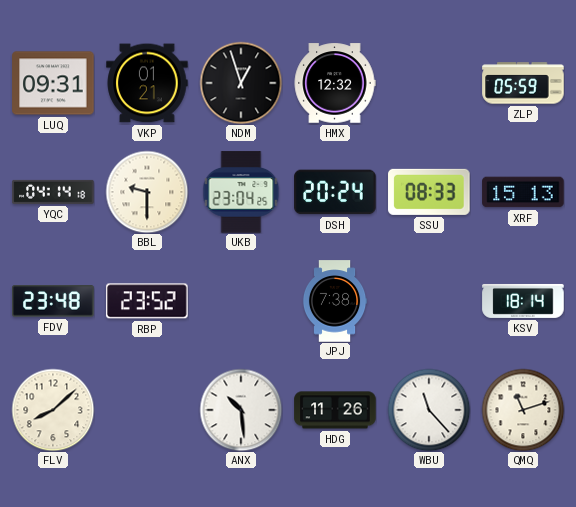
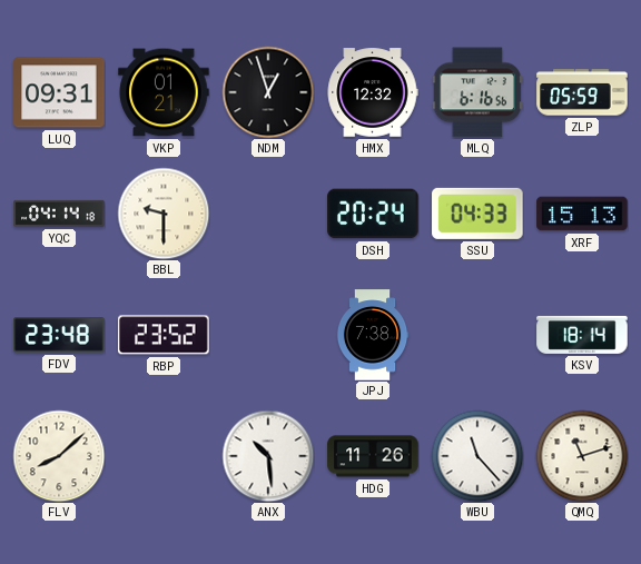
MLQ: none -> 6:16
UKB: 23:04 -> none
SSU: 08:33 -> 04:33
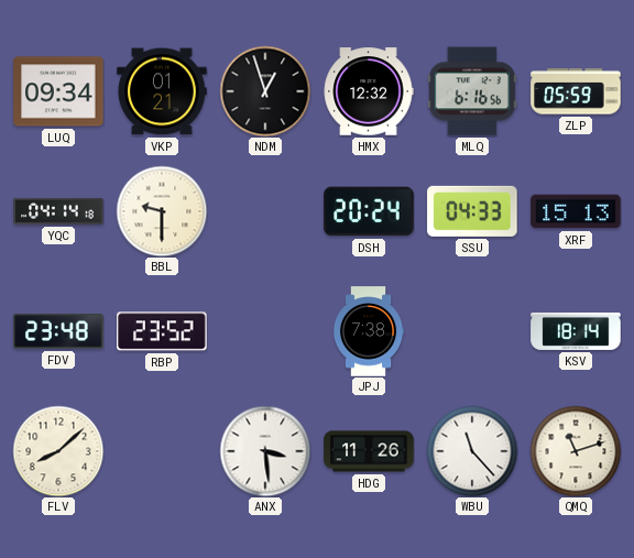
LUQ: 09:31 -> 09:34
ANX: 10:29 -> 3:29
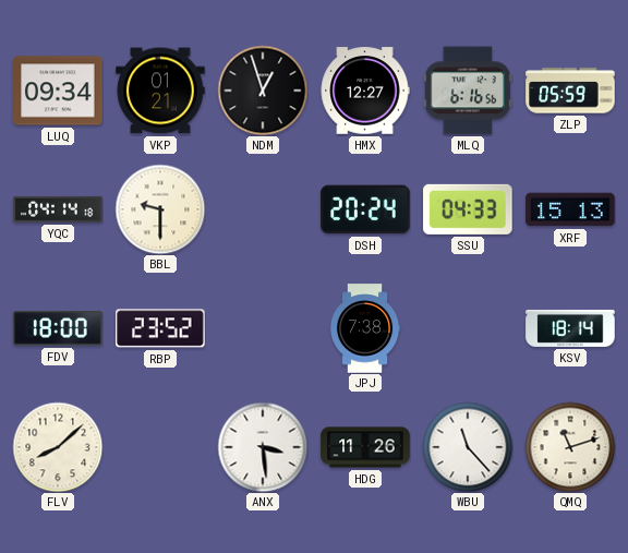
HMX: 12:32 -> 12:27
FDV: 23:48 -> 18:00
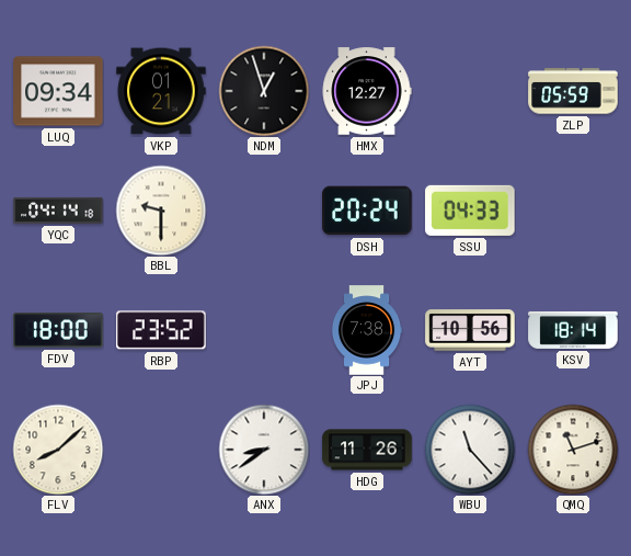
MLQ: 6:16 -> none
XRF: 15:13 -> none
AYT: none -> 10:56
ANX: 3:29 -> 8:39
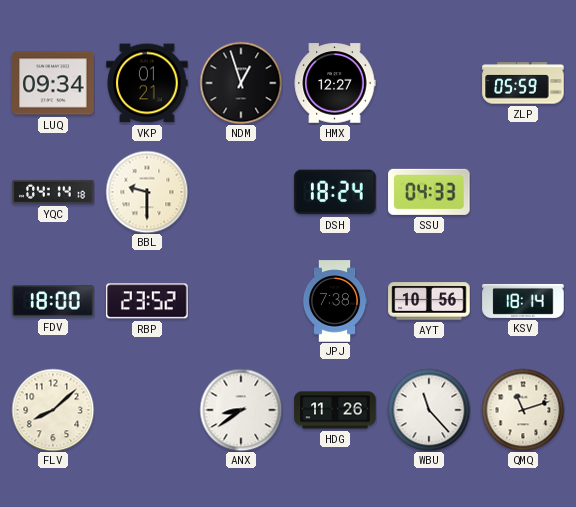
DSH: 20:24 -> 18:24
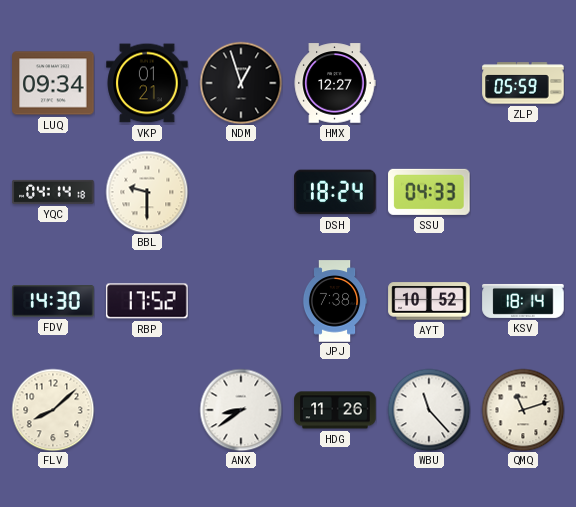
FDV: 18:00 -> 14:30
RBP: 23:52 -> 17:52
AYT: 10:56 -> 10:52
